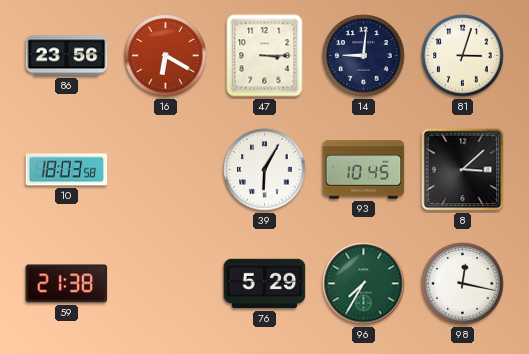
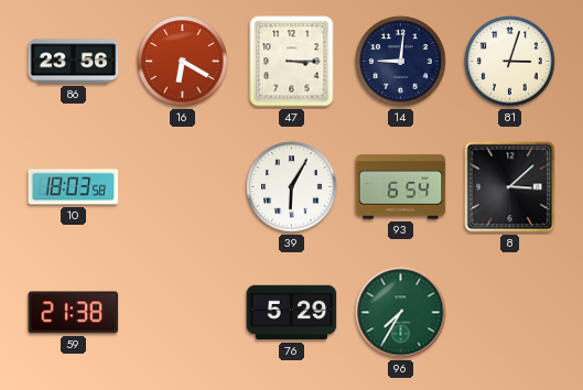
93: 10:45 -> 6:54
98: 12:17 -> none
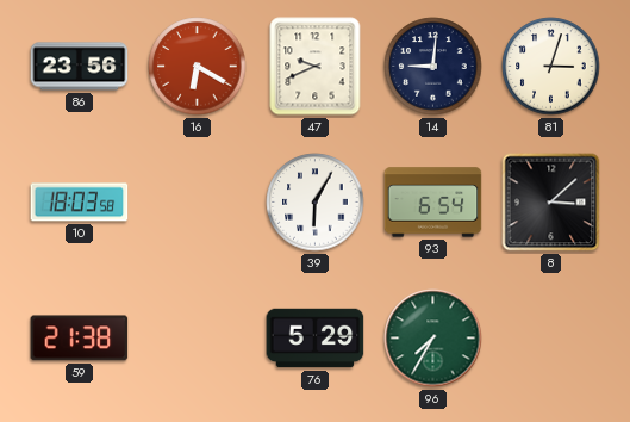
47: 3:15 -> 9:41
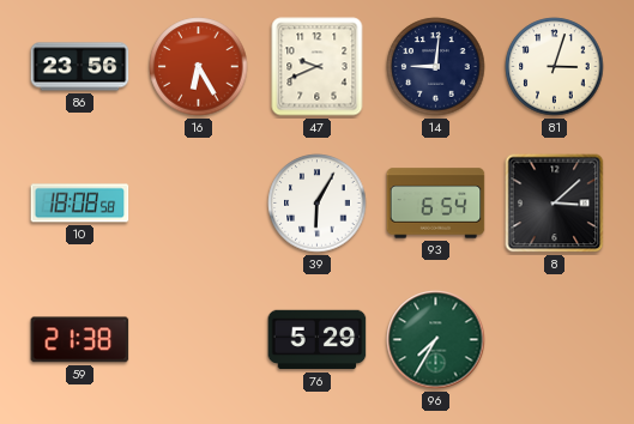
16: 6:20 -> 6:25
10: 18:03 -> 18:08
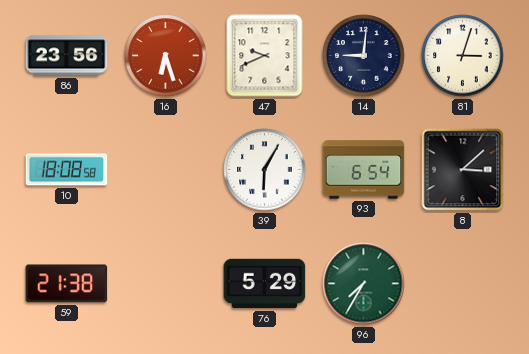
16: 6:25 -> 6:27
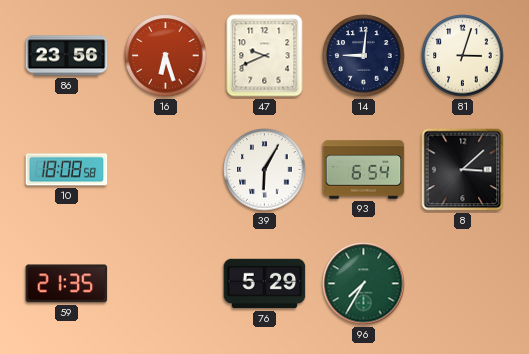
59: 21:38 -> 21:35
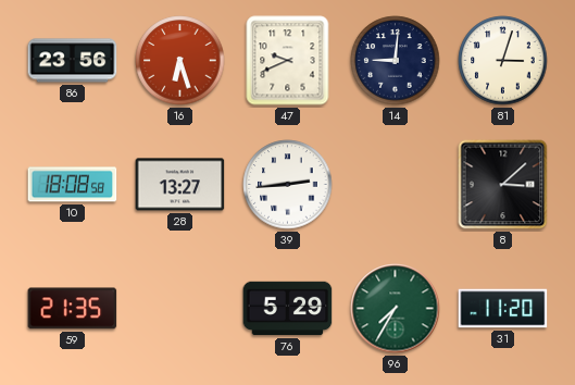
28: none -> 13:27
39: 6:05 -> 2:44
93: 6:54 -> none
31: none -> 11:20
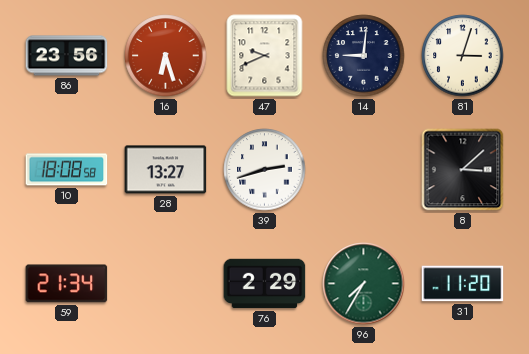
39: 2:44 -> 2:42
59: 21:35 -> 21:34
76: 5:29 -> 2:29
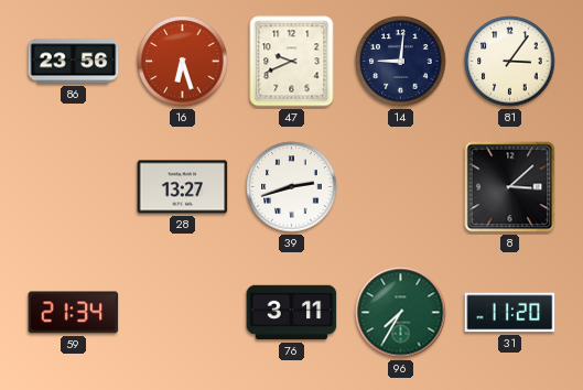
81: 3:03 -> 3:06
10: 18:08 -> none
76: 2:29 -> 3:11
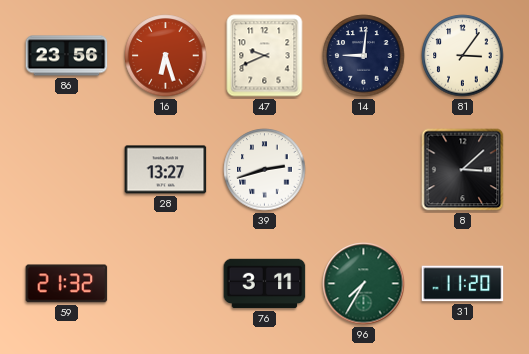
59: 21:34 -> 21:32
